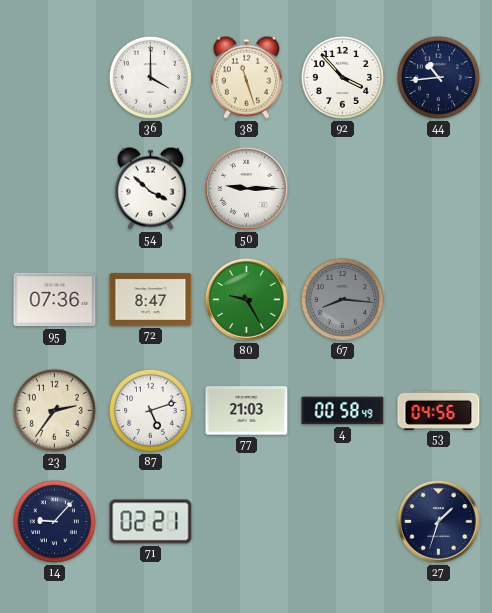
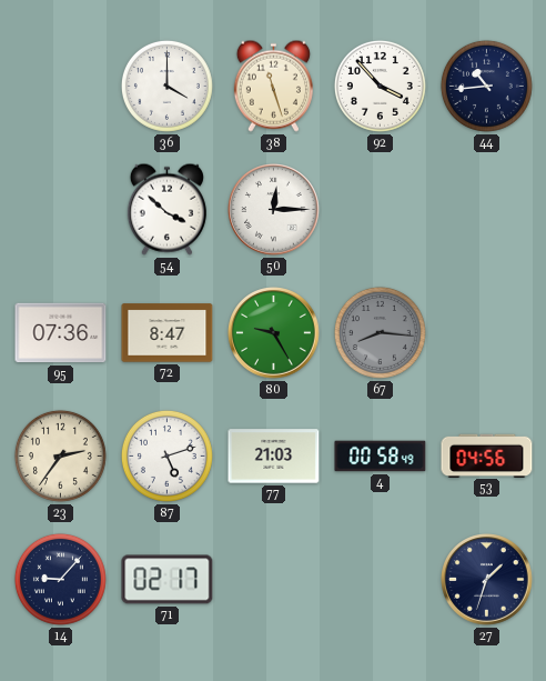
50: 9:15 -> 12:15
71: 02:21 -> 02:17
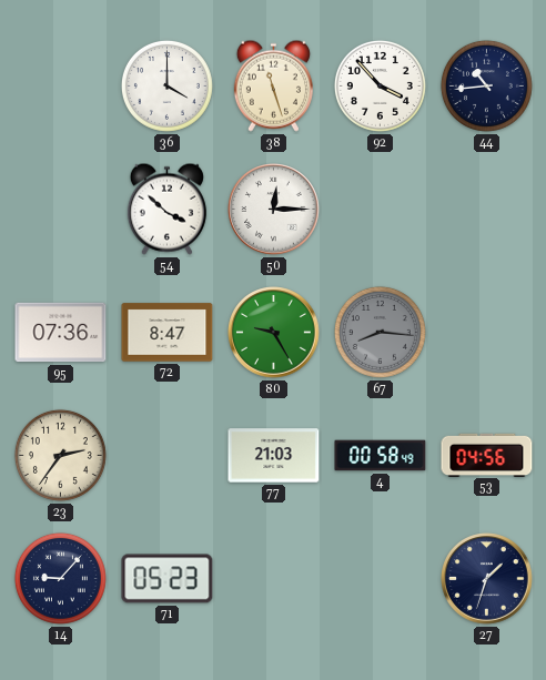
87: 5:12 -> none
71: 02:17 -> 05:23
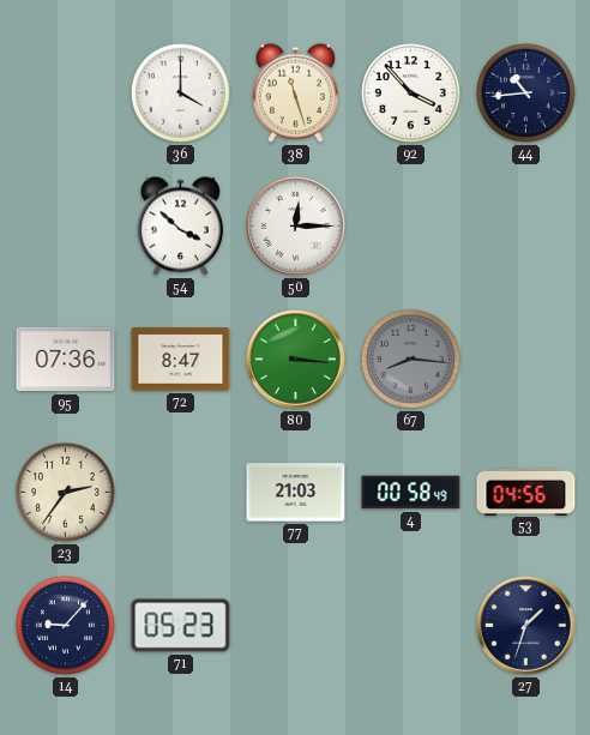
80: 9:25 -> 3:16
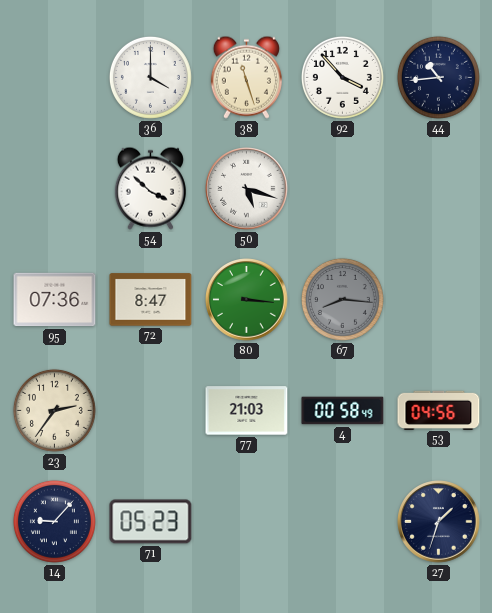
50: 12:15 -> 5:18
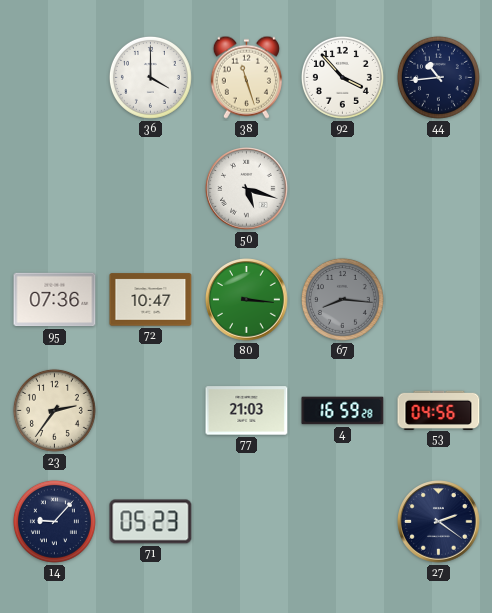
54: 3:52 -> none
72: 8:47 -> 10:47
4: 00:58 -> 16:59
27: 1:33 -> 2:21
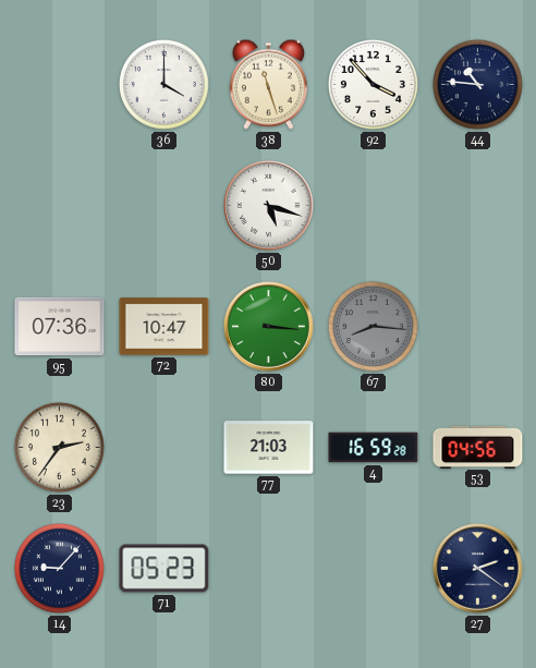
44: 10:44 -> 10:46
